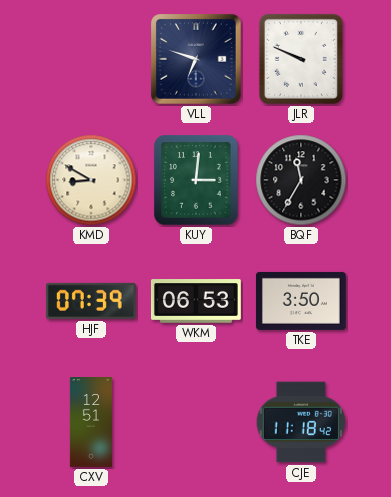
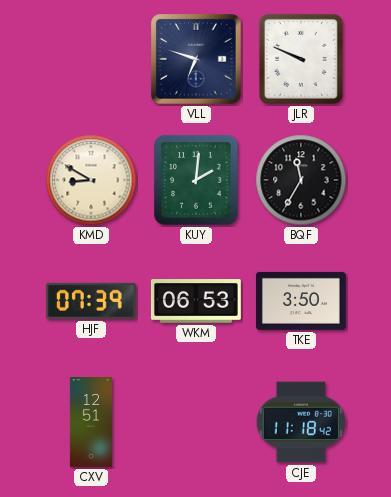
KUY: 3:01 -> 2:01
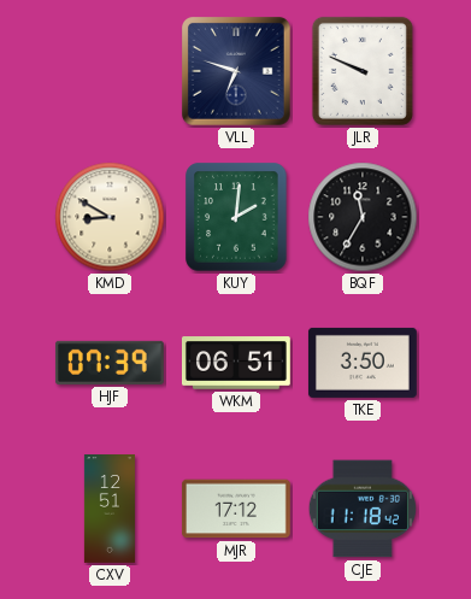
WKM: 06:53 -> 06:51
MJR: none -> 17:12
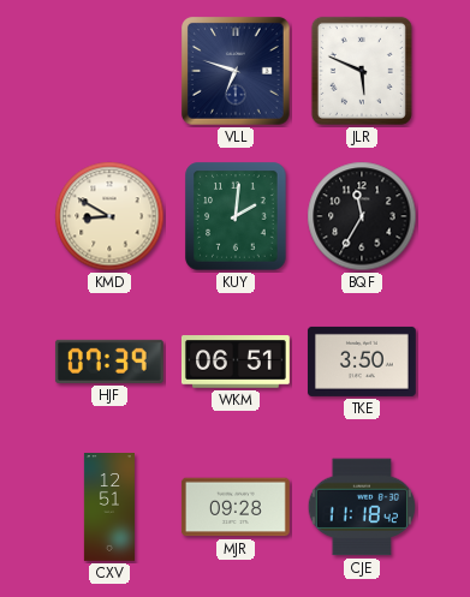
JLR: 9:49 -> 5:49
MJR: 17:12 -> 09:28
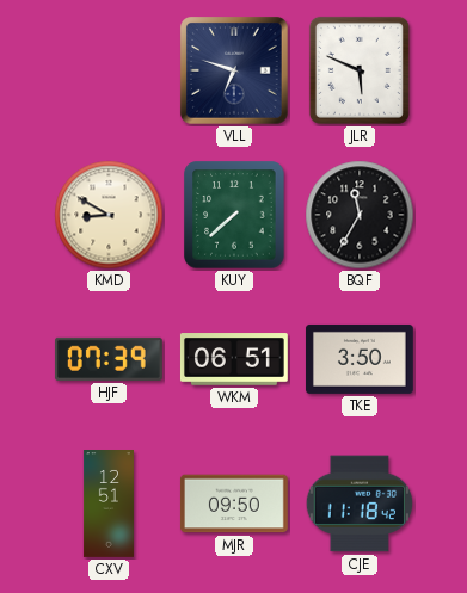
KUY: 2:01 -> 7:38
MJR: 09:28 -> 09:50
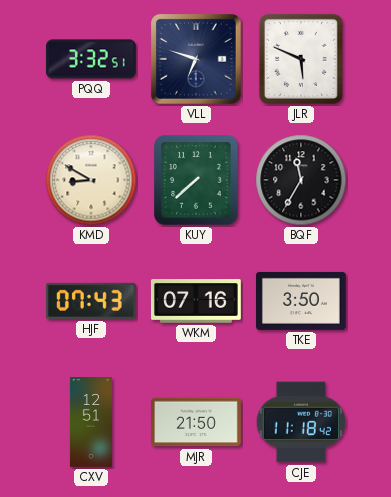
PQQ: none -> 3:32
HJF: 07:39 -> 07:43
WKM: 06:51 -> 07:16
MJR: 09:50 -> 21:50
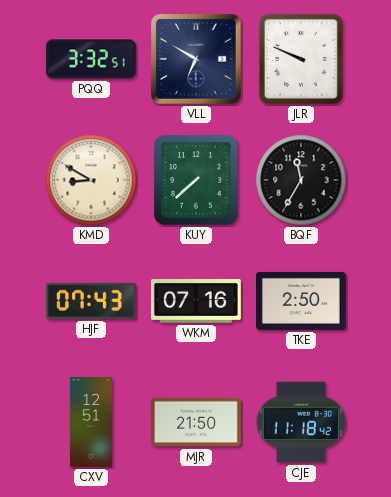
VLL: 6:48 -> 6:50
JLR: 5:49 -> 9:49
TKE: 3:50 -> 2:50
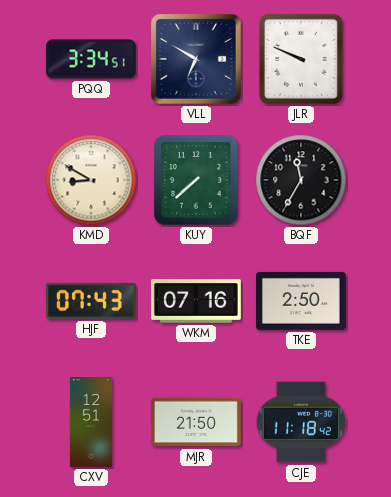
PQQ: 3:32 -> 3:34
